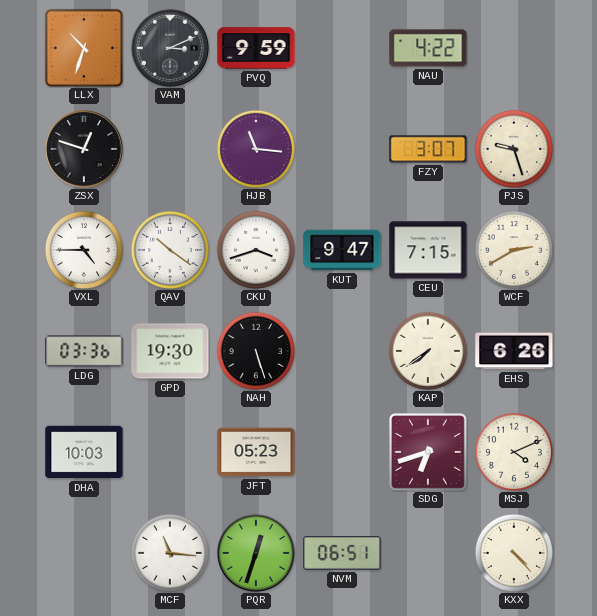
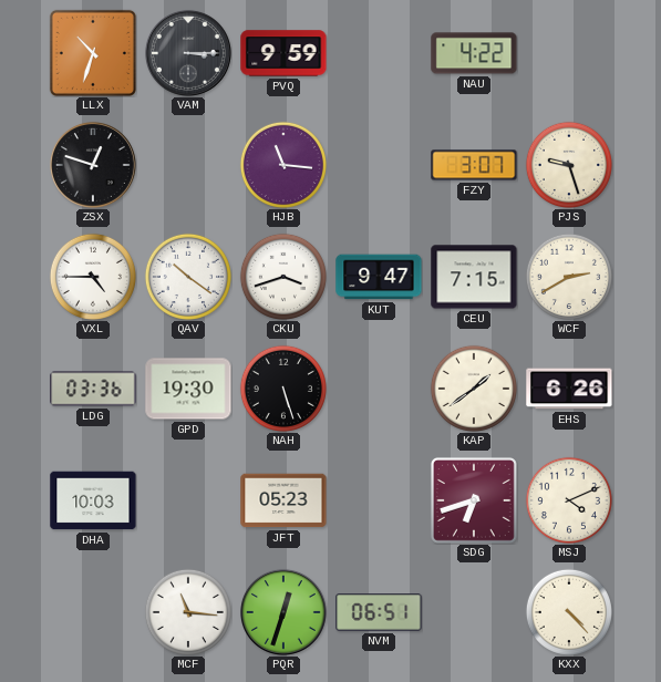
VAM: 3:11 -> 3:15
KAP: 7:39 -> 1:39
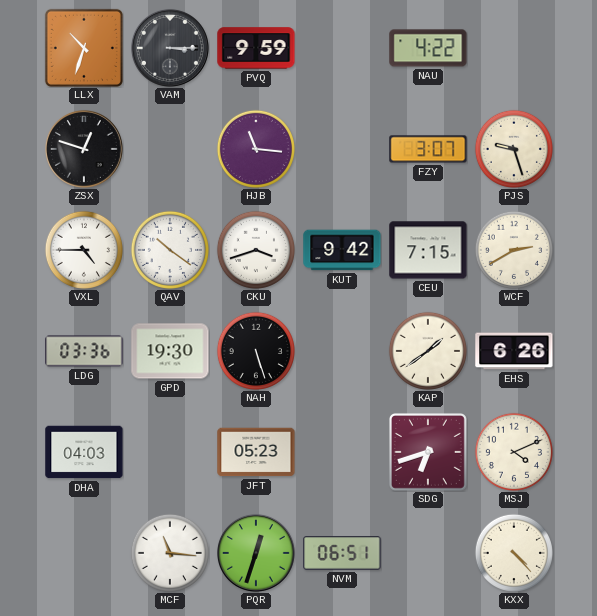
KUT: 9:47 -> 9:42
DHA: 10:03 -> 04:03
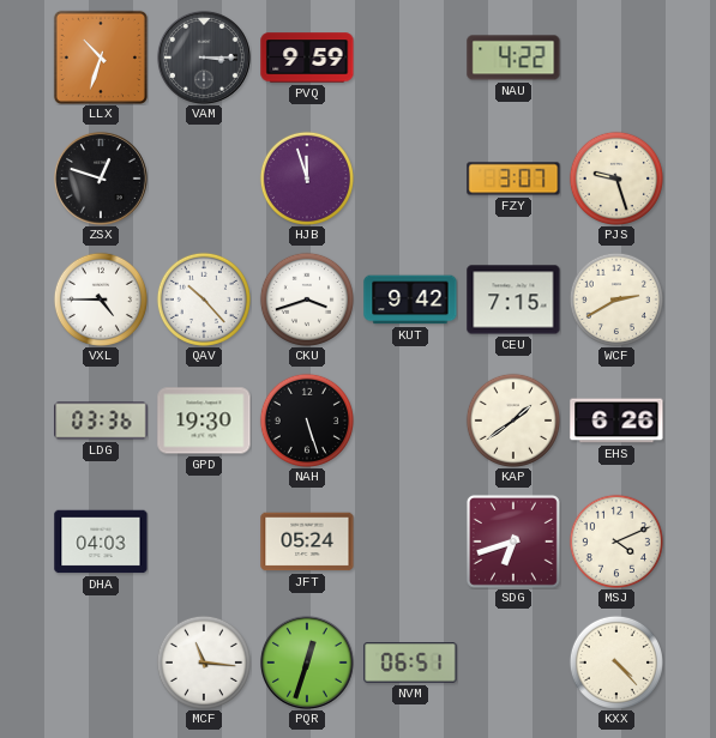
HJB: 11:16 -> 11:57
QAV: 10:21 -> 10:23
JFT: 05:23 -> 05:24
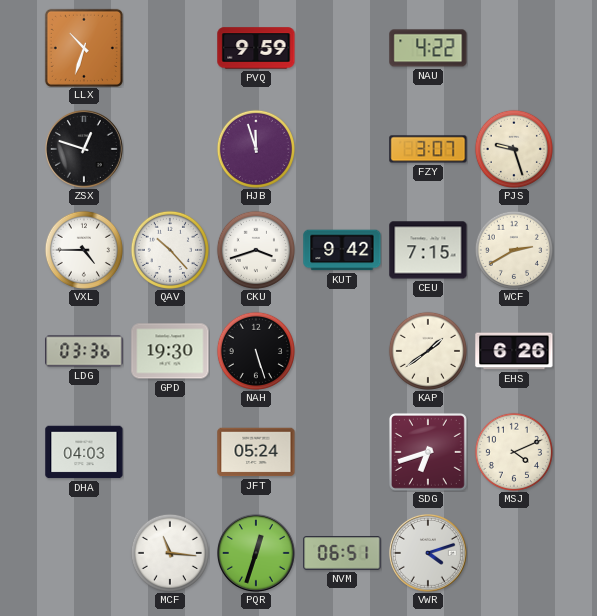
VAM: 3:15 -> none
VWR: none -> 4:12
KXX: 4:23 -> none
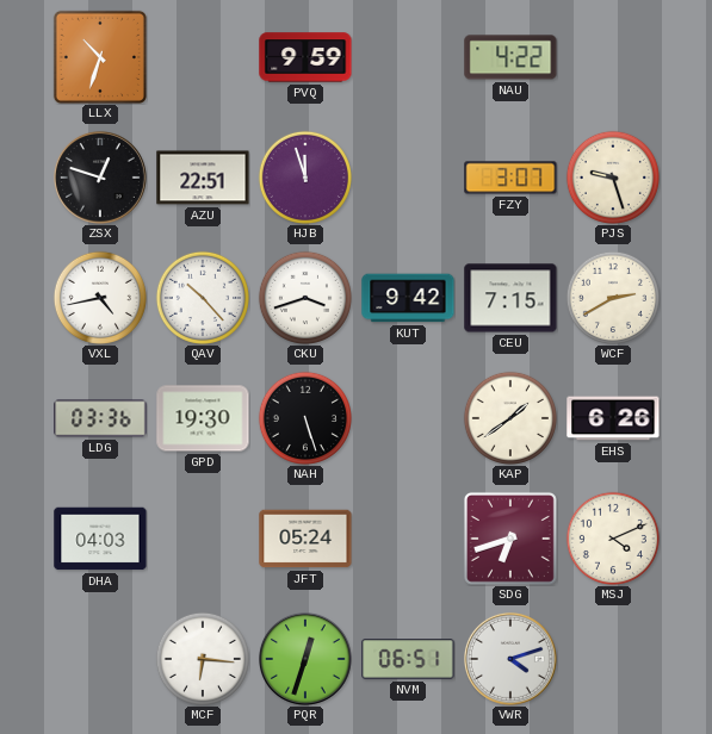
AZU: none -> 22:51
VXL: 4:45 -> 4:43
MCF: 11:16 -> 6:16
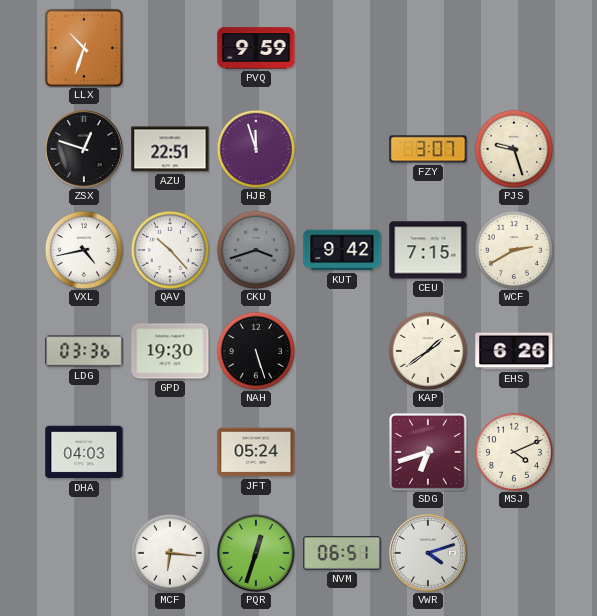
NAU: 4:22 -> none
CKU dial: white -> grey
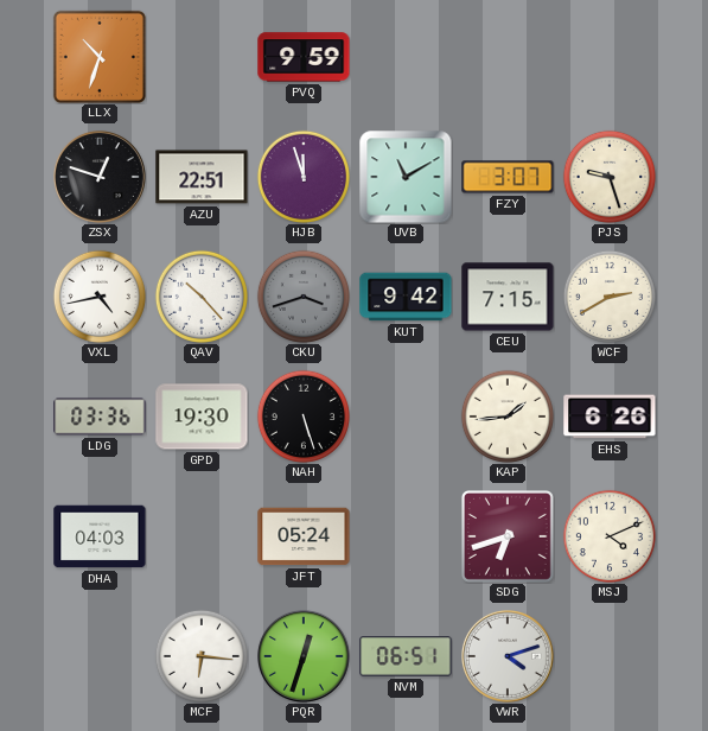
UVB: none -> 11:10
KAP: 1:39 -> 1:44
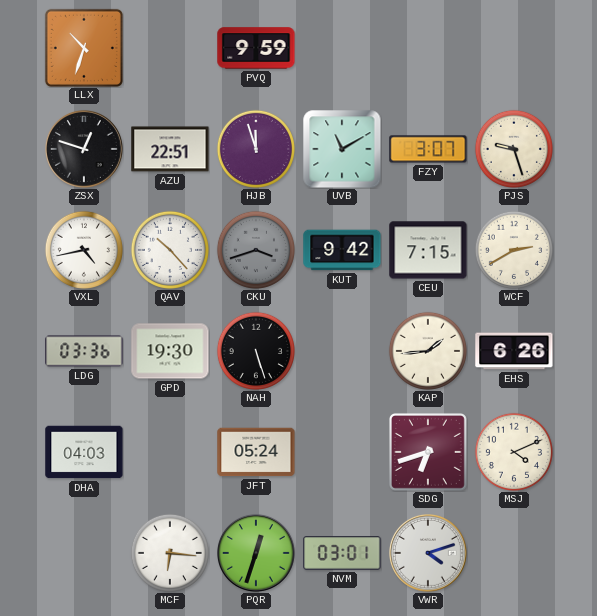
NVM: 06:51 -> 03:01
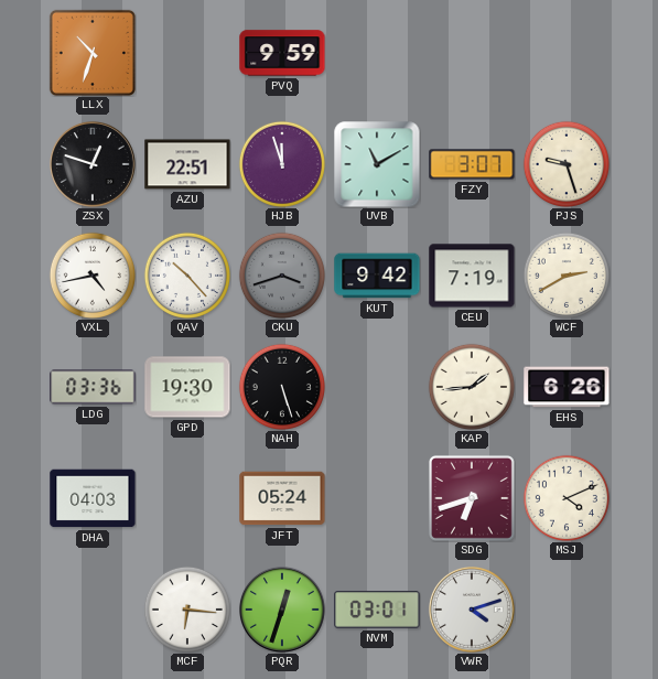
CEU: 7:15 -> 7:19
